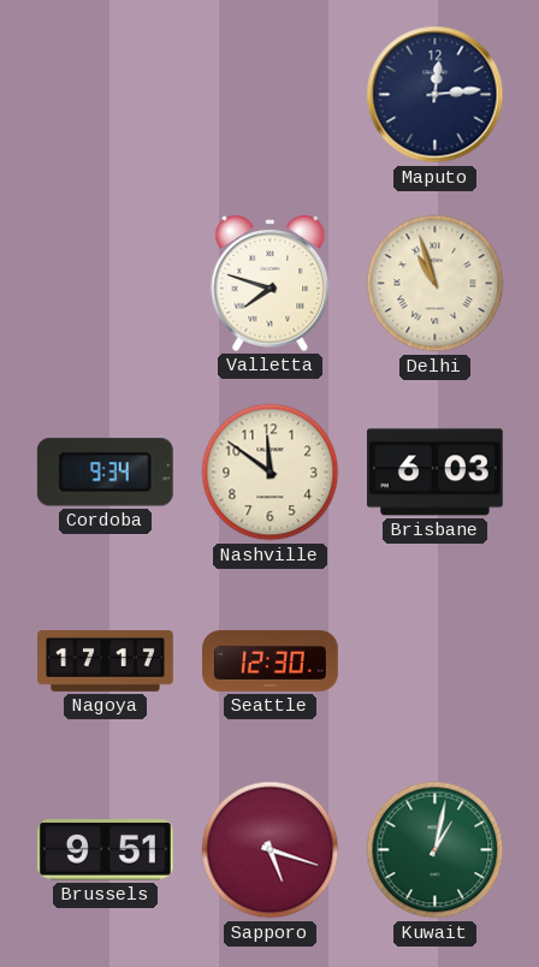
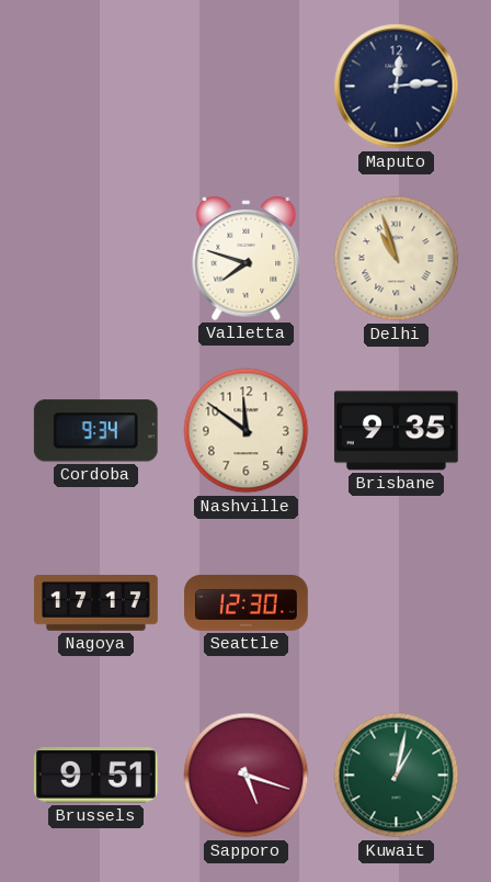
Brisbane: 6:03 -> 9:35
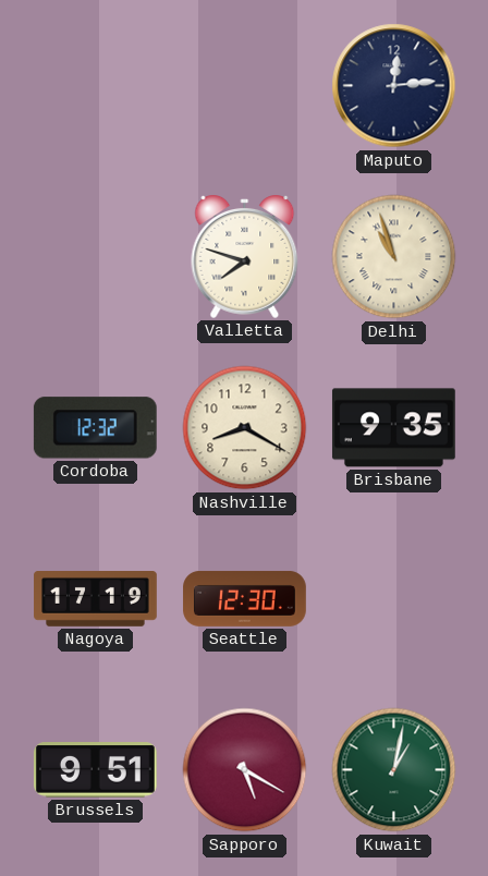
Cordoba: 9:34 -> 12:32
Nashville: 11:51 -> 8:20
Nagoya: 17:17 -> 17:19
Sapporo: 5:18 -> 5:20
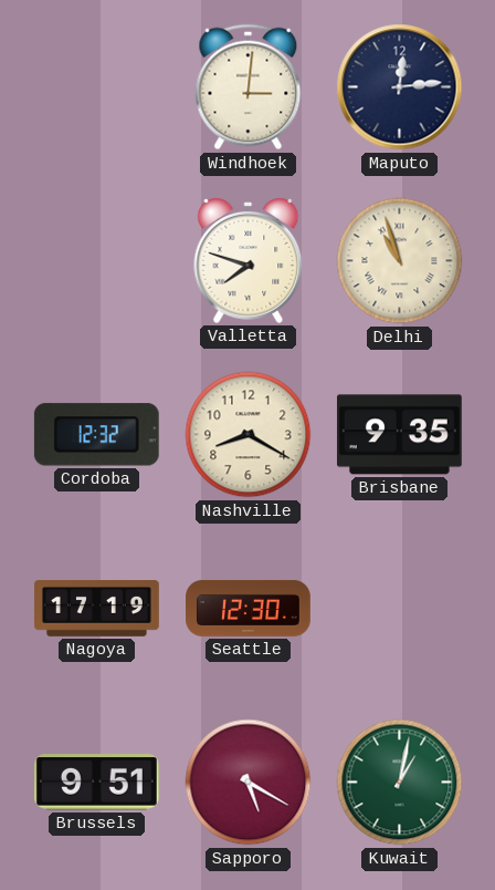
Windhoek: none -> 3:01
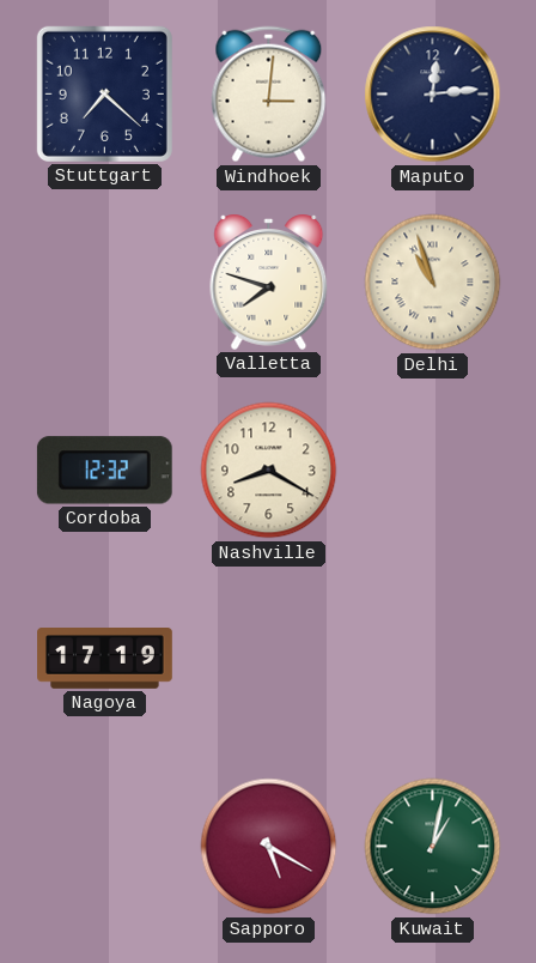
Stuttgart: none -> 7:22
Brisbane: 9:35 -> none
Seattle: 12:30 -> none
Brussels: 9:51 -> none
